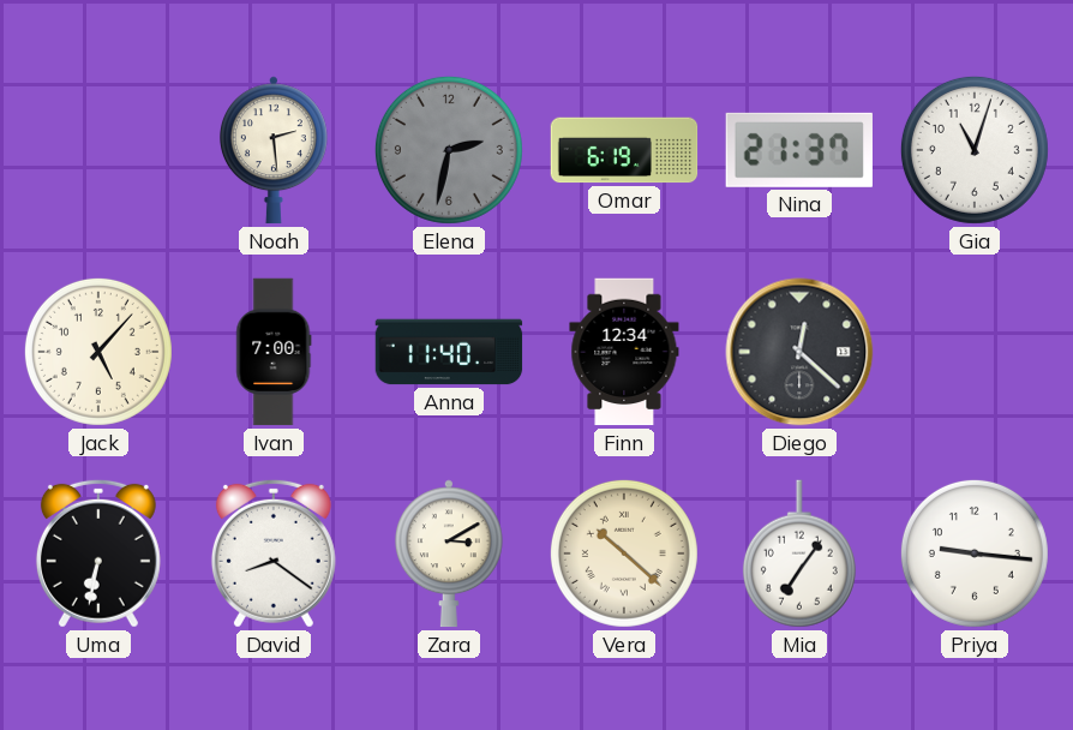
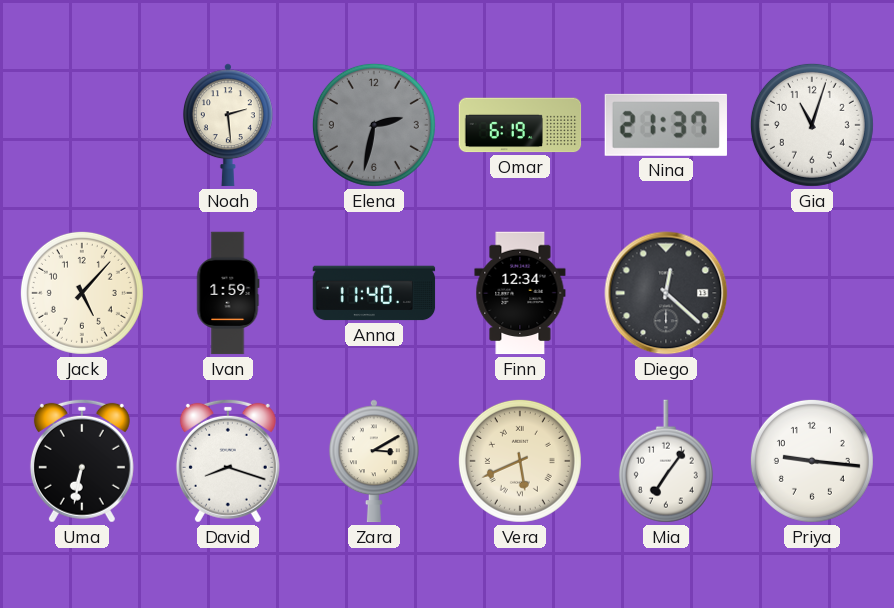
Ivan: 7:00 -> 1:59
David: 8:21 -> 8:18
Vera: 10:22 -> 5:41
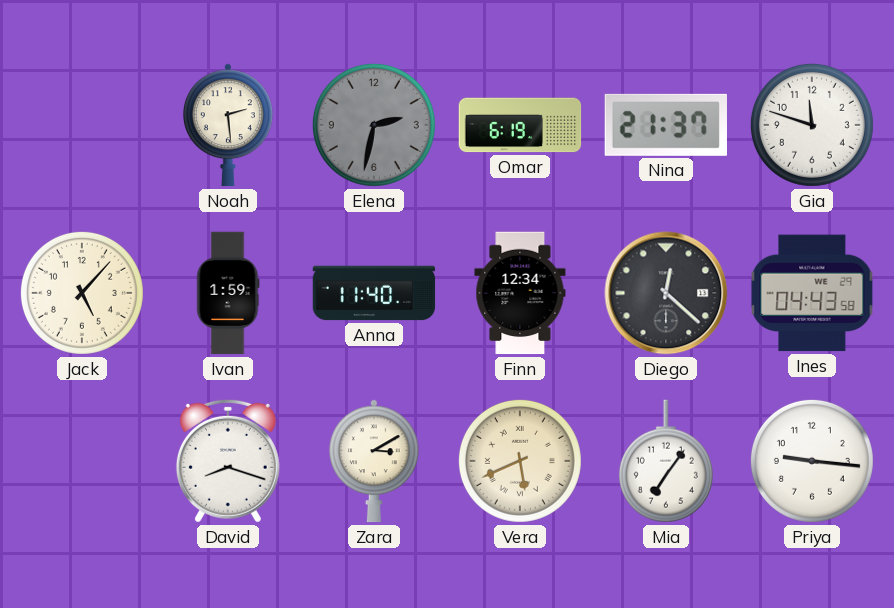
Gia: 11:03 -> 11:48
Ines: none -> 04:43
Uma: 6:32 -> none
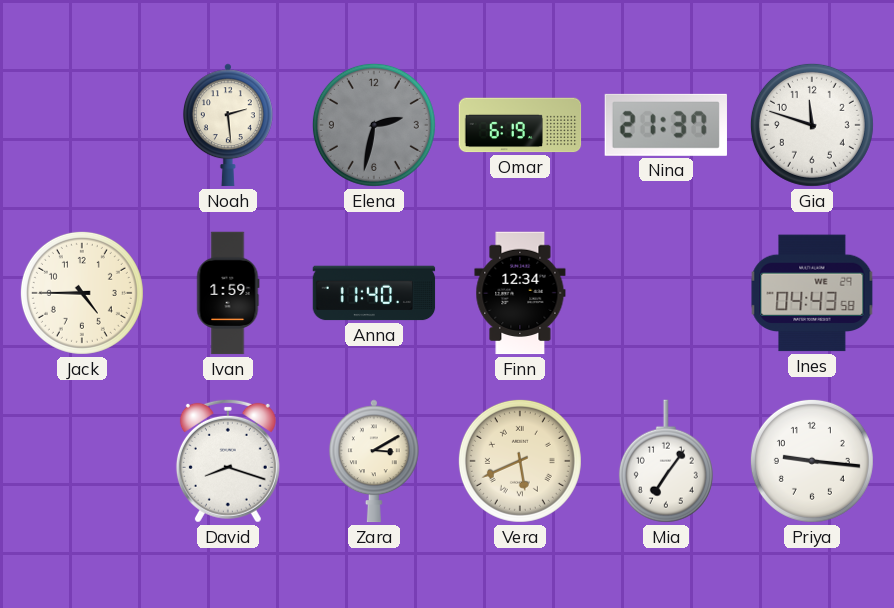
Jack: 5:07 -> 4:45
Diego: 12:22 -> none
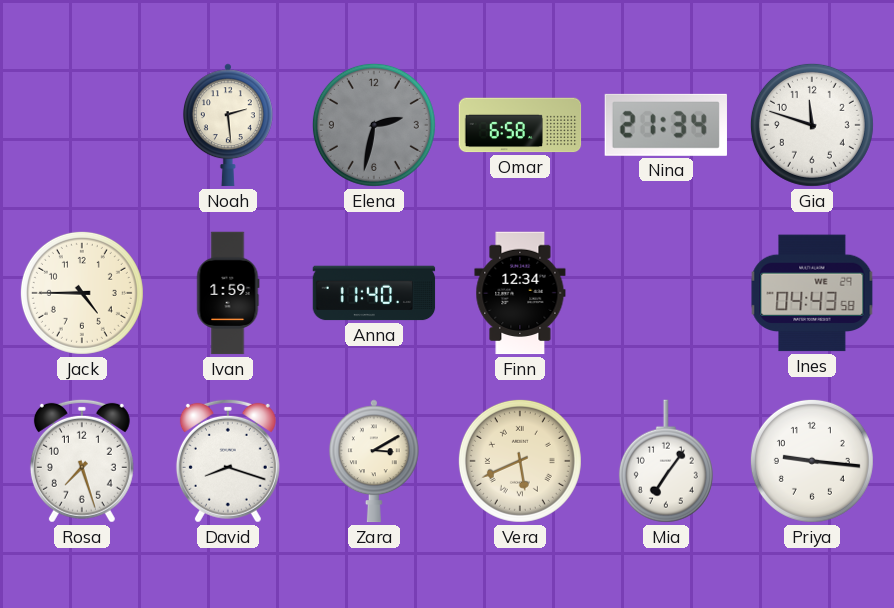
Omar: 6:19 -> 6:58
Nina: 21:37 -> 21:34
Rosa: none -> 7:27
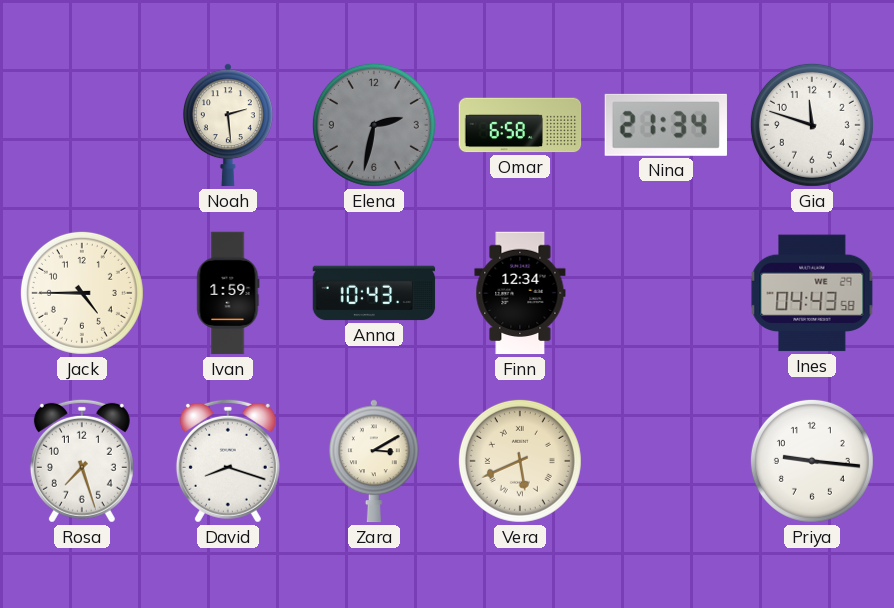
Anna: 11:40 -> 10:43
Mia: 7:06 -> none
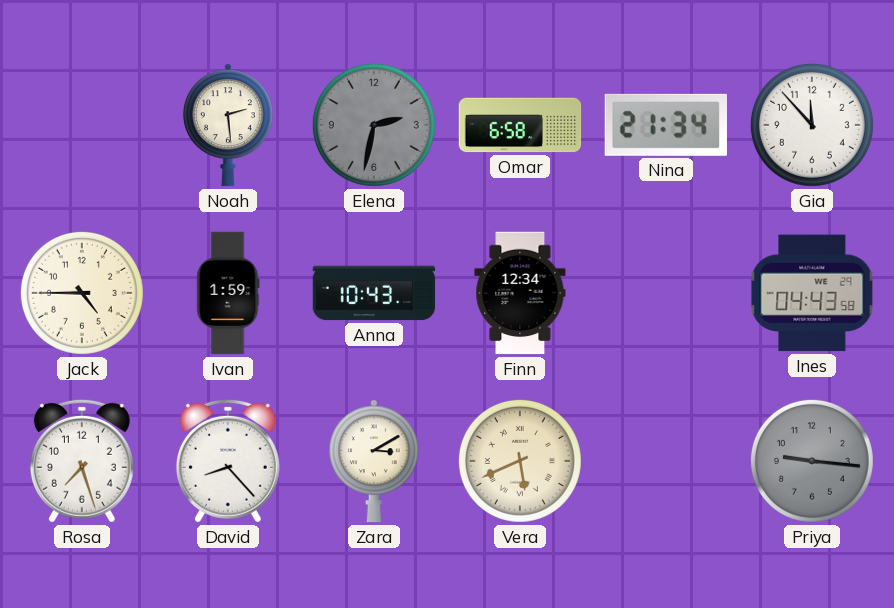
Gia: 11:48 -> 11:53
David: 8:18 -> 8:23
Priya dial: white -> grey
